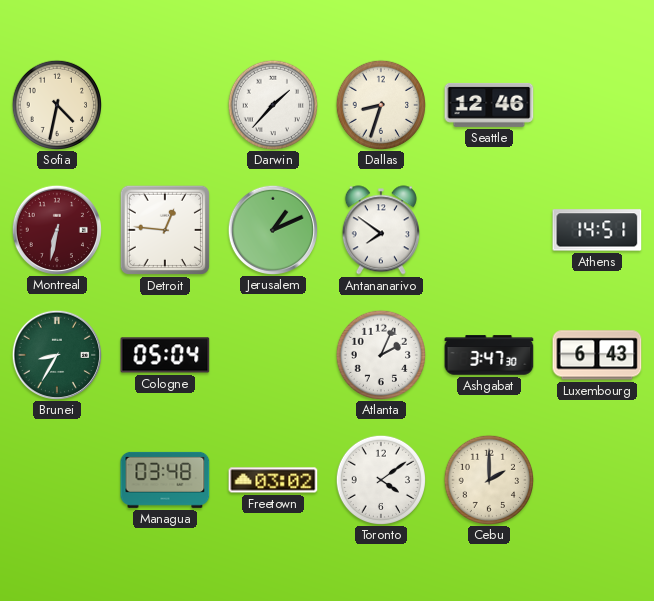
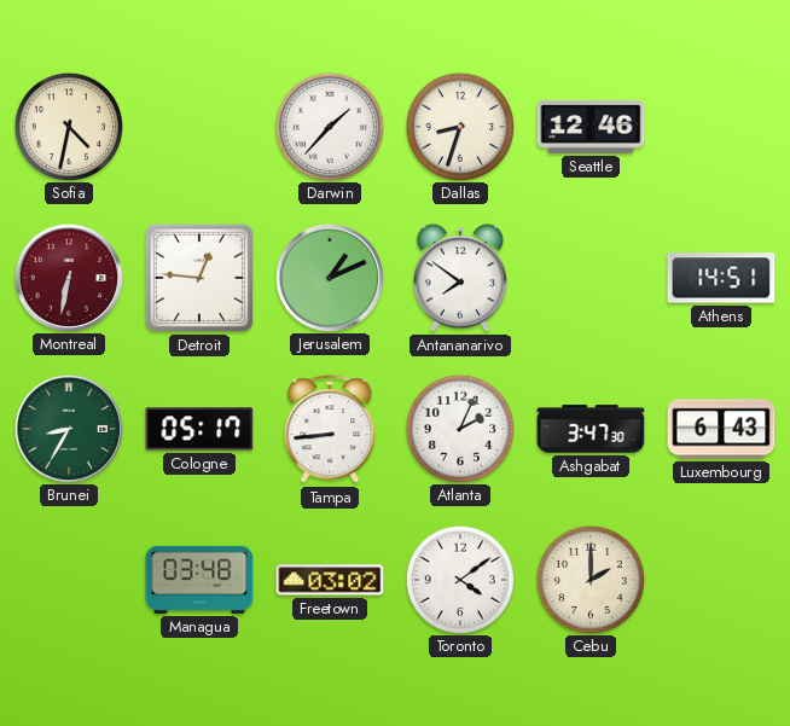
Cologne: 05:04 -> 05:17
Tampa: none -> 8:44
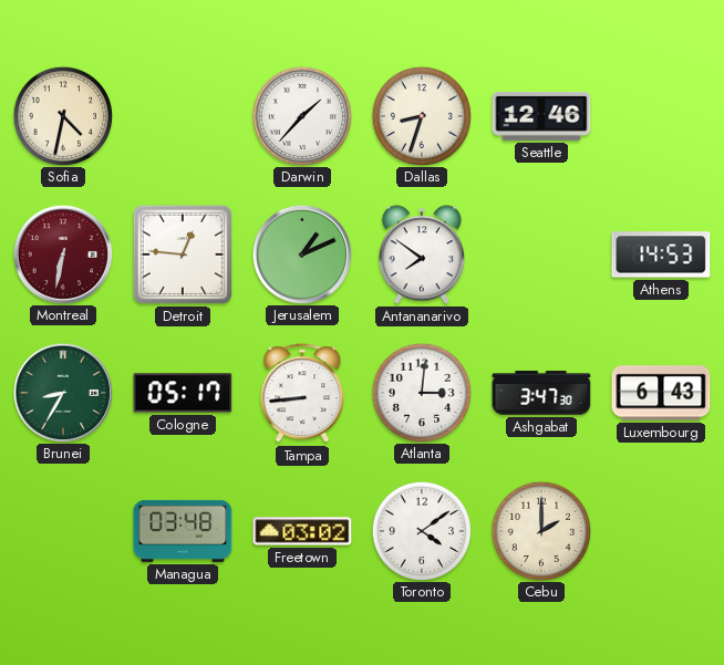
Athens: 14:51 -> 14:53
Atlanta: 2:04 -> 3:01
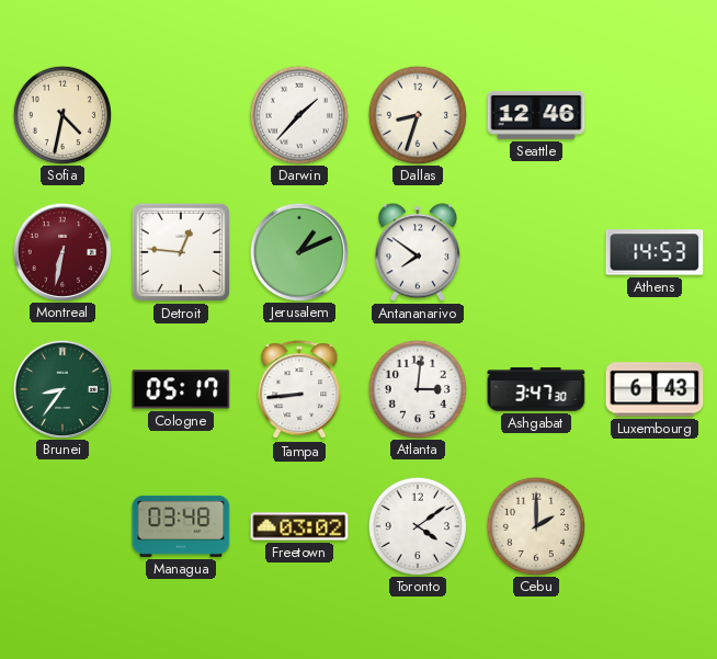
Brunei: 8:35 -> 8:36
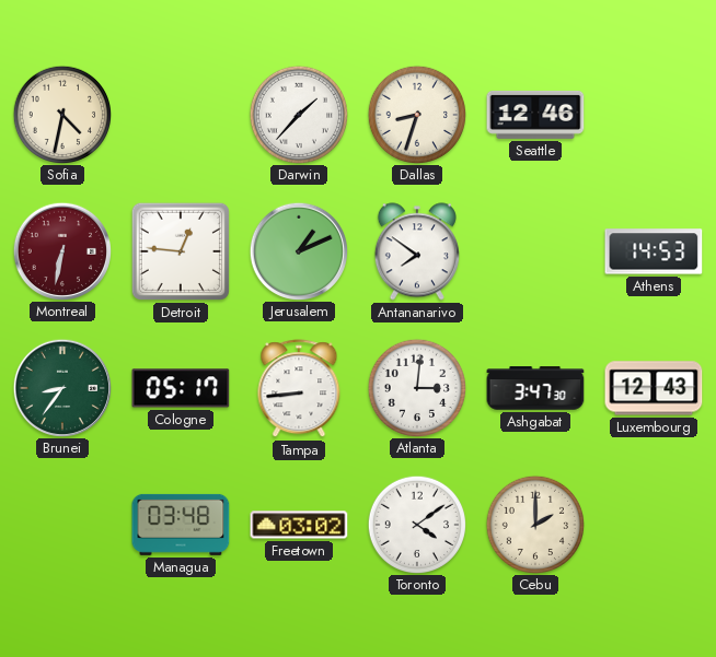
Luxembourg: 6:43 -> 12:43
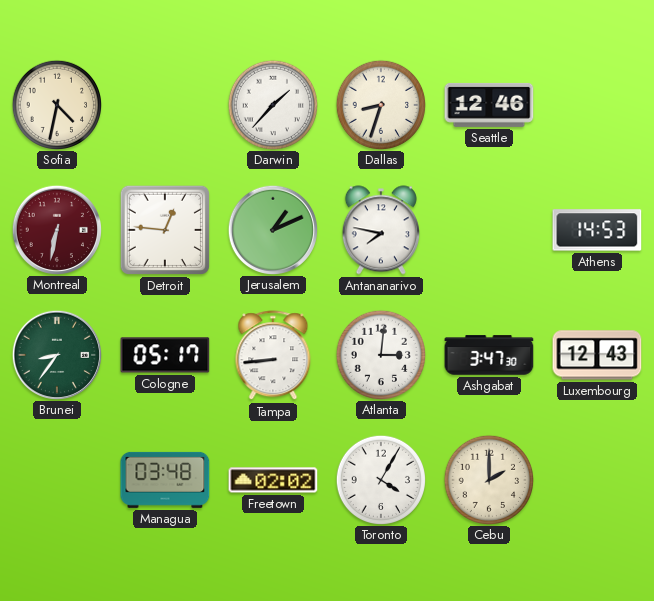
Antananarivo: 7:51 -> 7:47
Freetown: 03:02 -> 02:02
Toronto: 4:09 -> 4:05
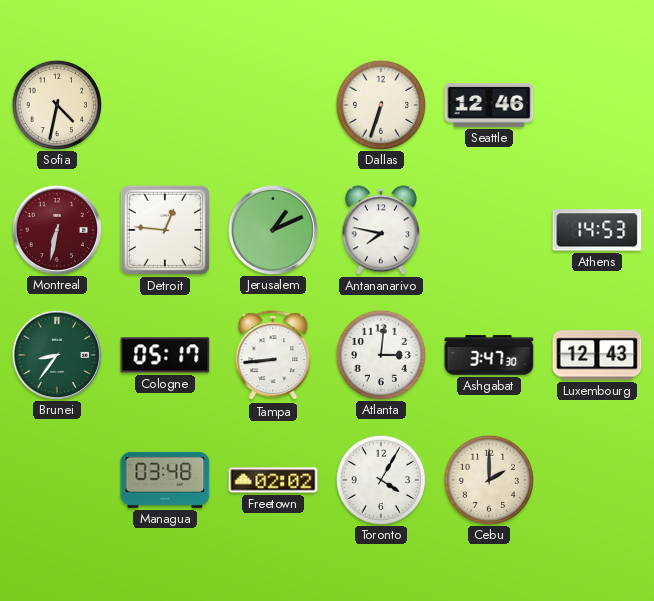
Darwin: 1:37 -> none
Dallas: 8:33 -> 6:33
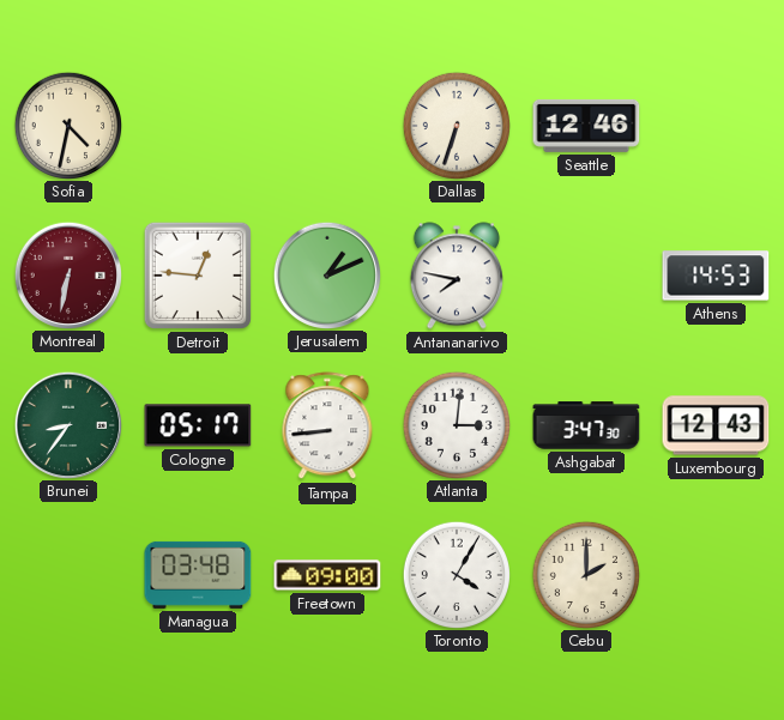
Freetown: 02:02 -> 09:00
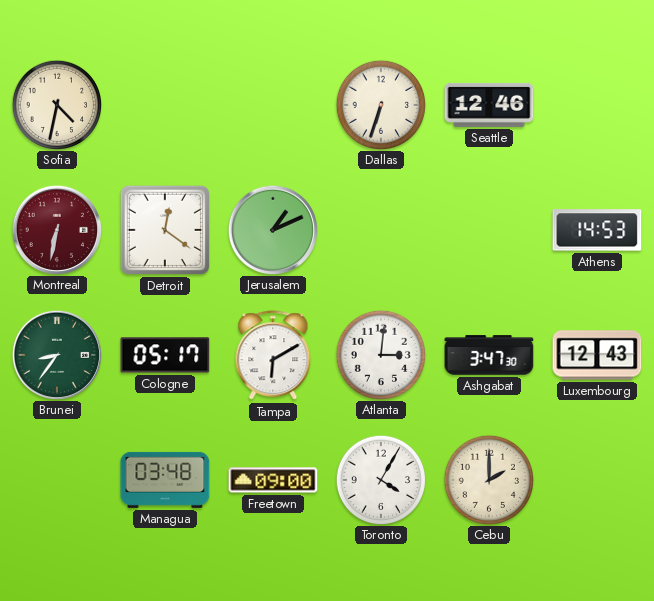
Detroit: 12:46 -> 12:21
Antananarivo: 7:47 -> none
Tampa: 8:44 -> 6:10
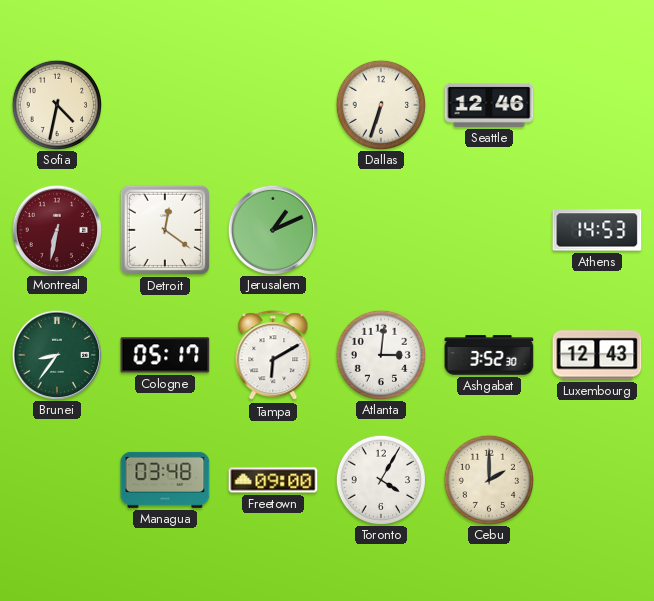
Ashgabat: 3:47 -> 3:52
